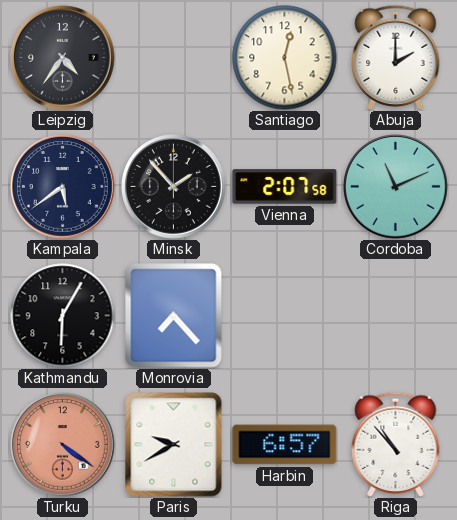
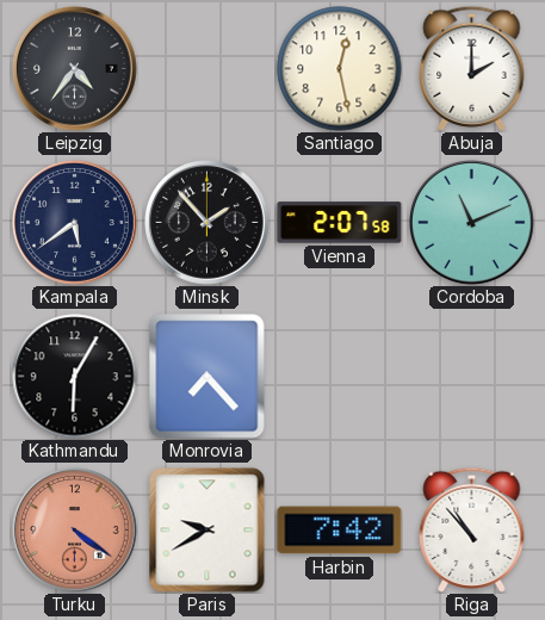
Harbin: 6:57 -> 7:42
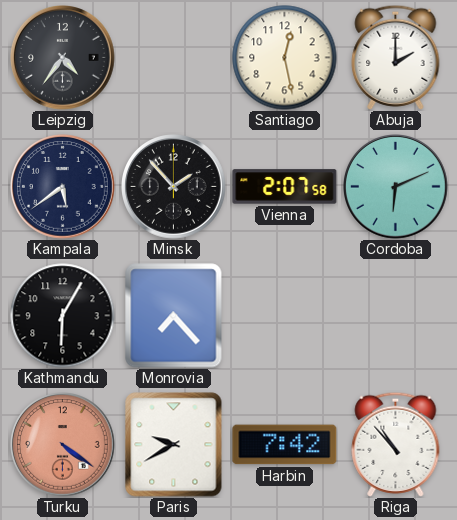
Cordoba: 11:11 -> 6:11
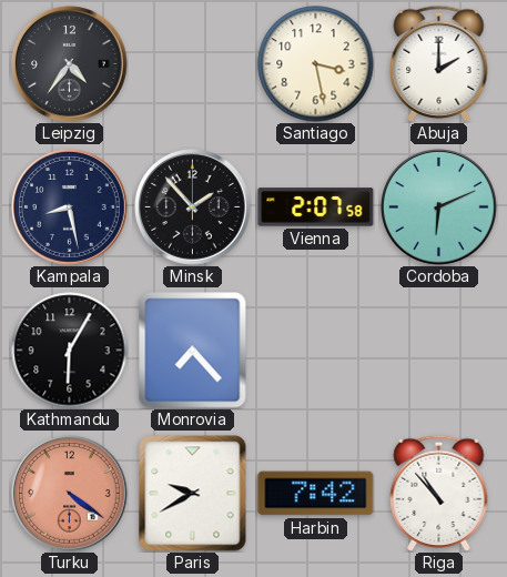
Santiago: 12:28 -> 3:28
Kampala: 5:39 -> 8:28
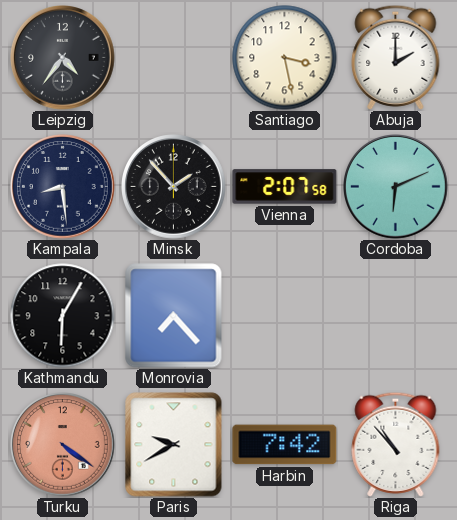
Kampala: 8:28 -> 8:29
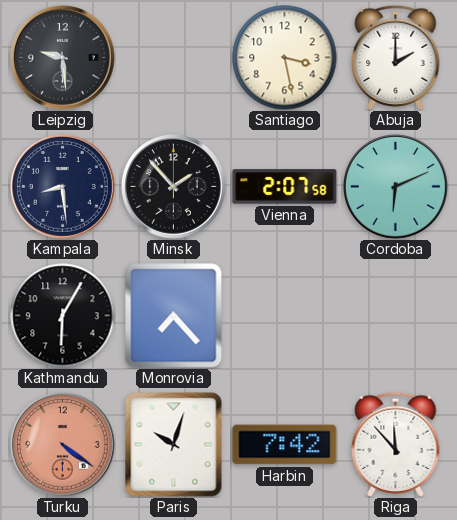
Leipzig: 4:36 -> 9:29
Paris: 9:40 -> 10:03
Riga: 10:53 -> 11:53
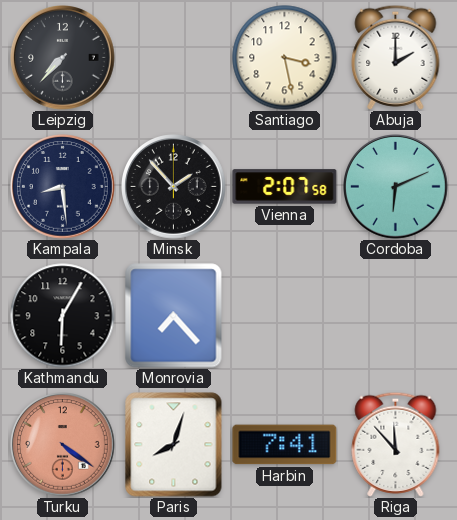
Leipzig: 9:29 -> 7:37
Paris: 10:03 -> 8:03
Harbin: 7:42 -> 7:41
